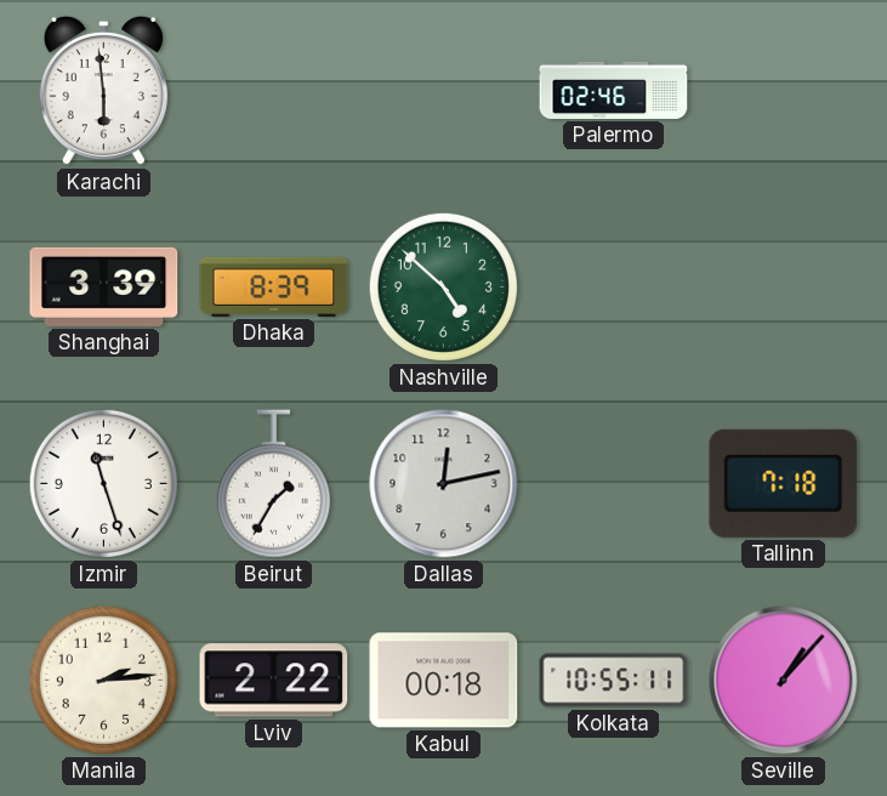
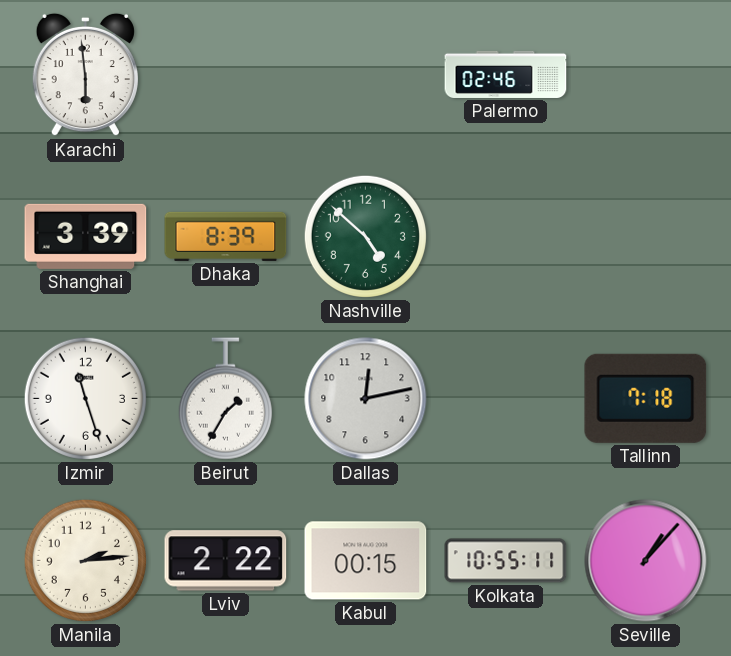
Kabul: 00:18 -> 00:15
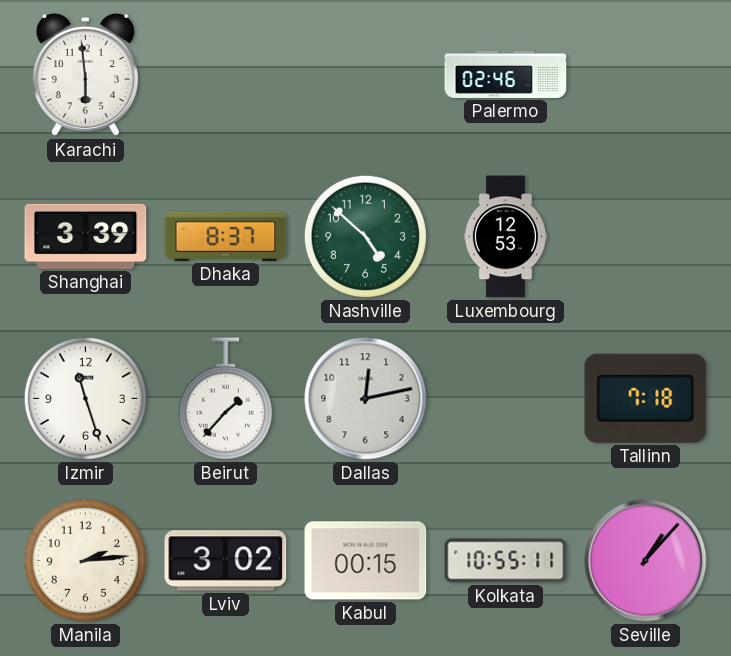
Dhaka: 8:39 -> 8:37
Luxembourg: none -> 12:53
Beirut: 1:35 -> 1:37
Lviv: 2:22 -> 3:02
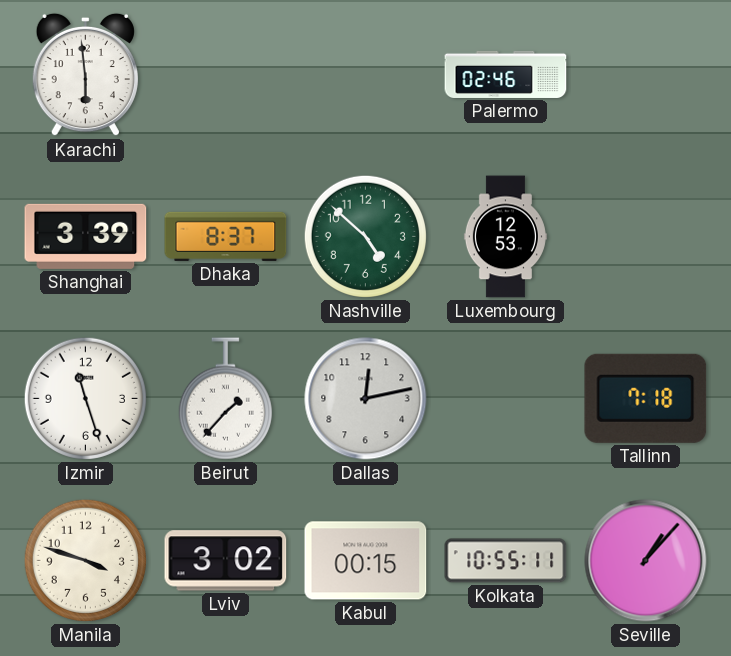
Manila: 2:14 -> 3:48
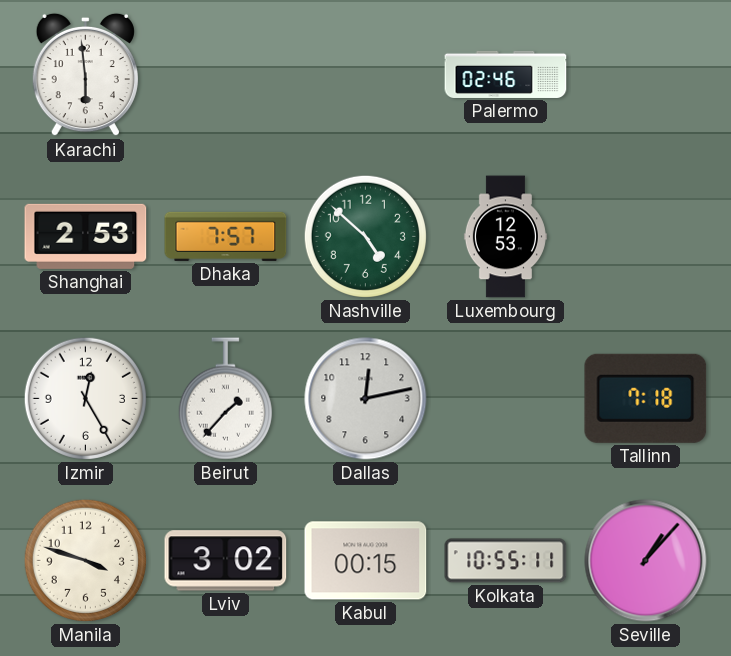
Shanghai: 3:39 -> 2:53
Dhaka: 8:37 -> 7:57
Izmir: 11:27 -> 12:25
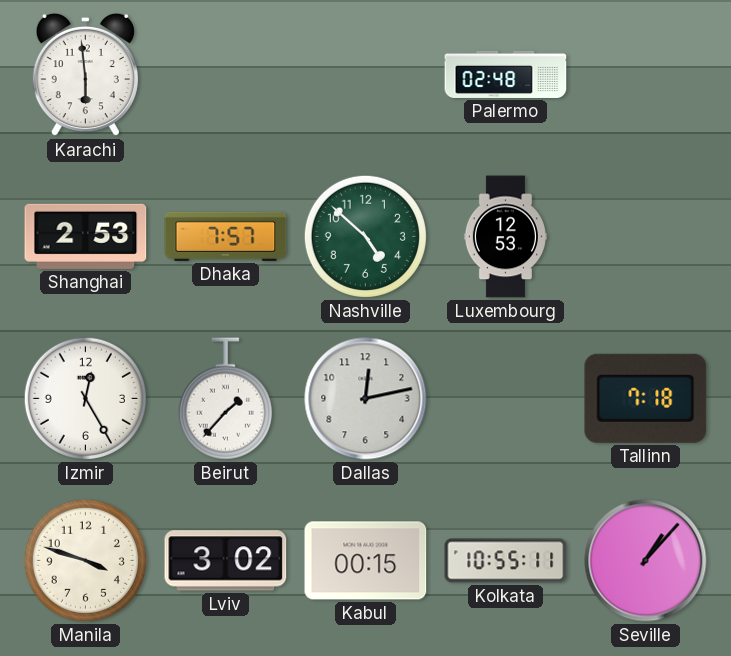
Palermo: 02:46 -> 02:48
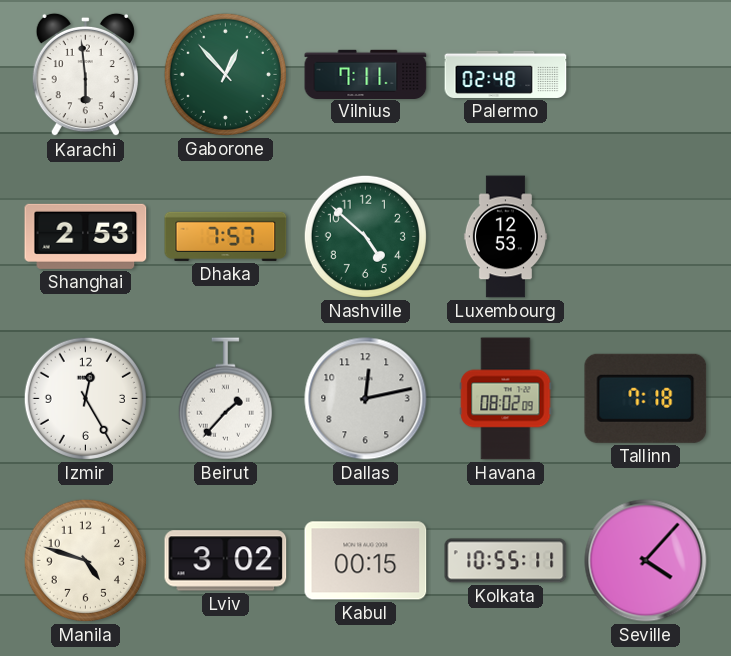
Gaborone: none -> 12:53
Vilnius: none -> 7:11
Havana: none -> 08:02
Manila: 3:48 -> 4:48
Seville: 1:07 -> 4:07
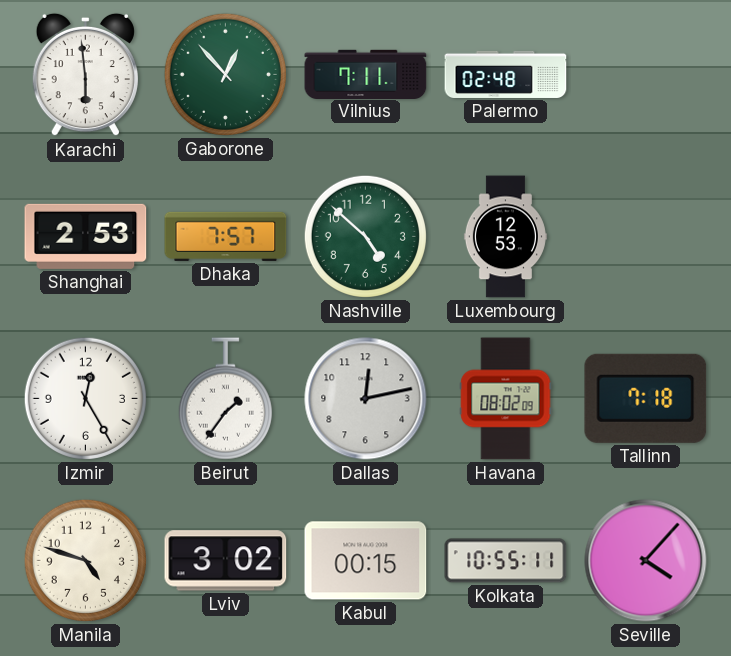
Beirut: 1:37 -> 1:36
